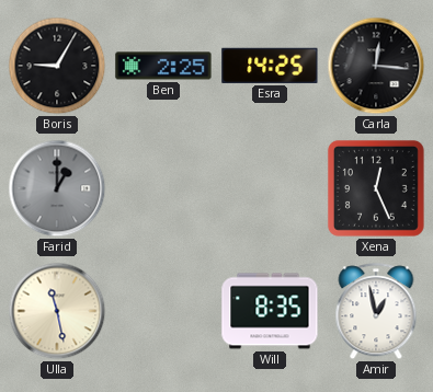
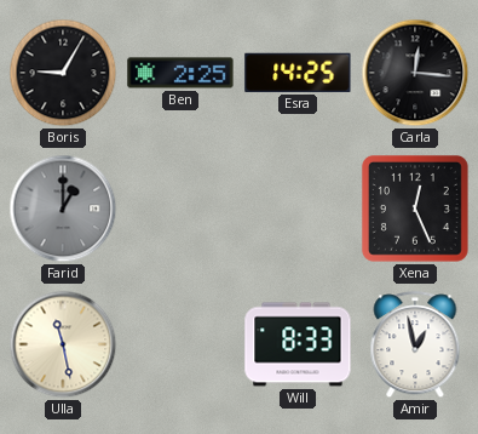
Will: 8:35 -> 8:33
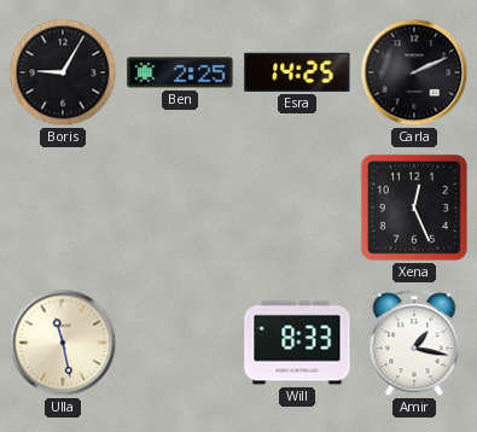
Carla: 12:16 -> 2:11
Farid: 1:00 -> none
Amir: 12:58 -> 1:17
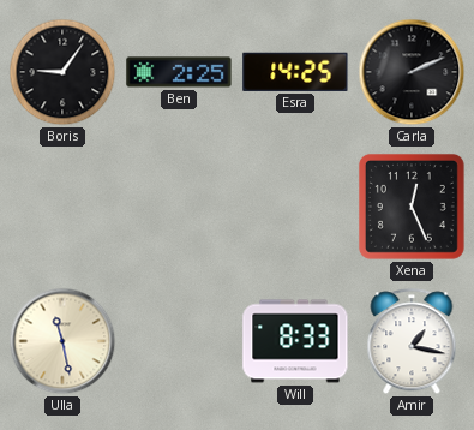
Boris: 9:05 -> 9:06
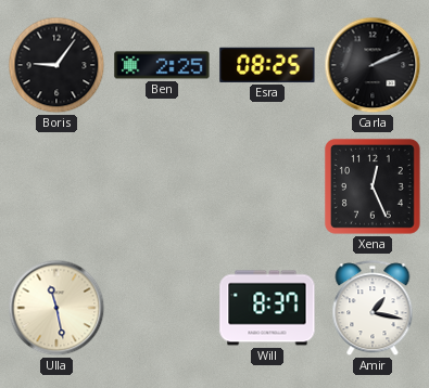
Esra: 14:25 -> 08:25
Will: 8:33 -> 8:37
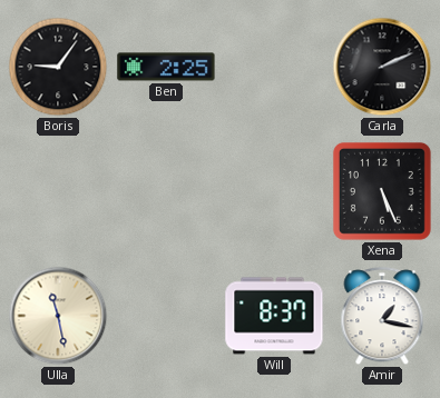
Esra: 08:25 -> none
Xena: 12:26 -> 5:26
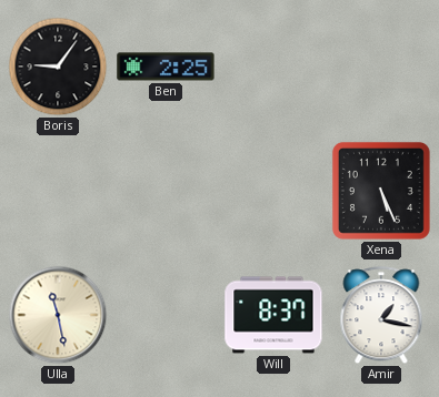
Carla: 2:11 -> none
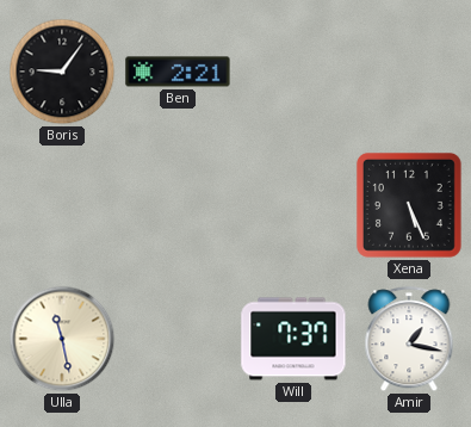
Ben: 2:25 -> 2:21
Will: 8:37 -> 7:37
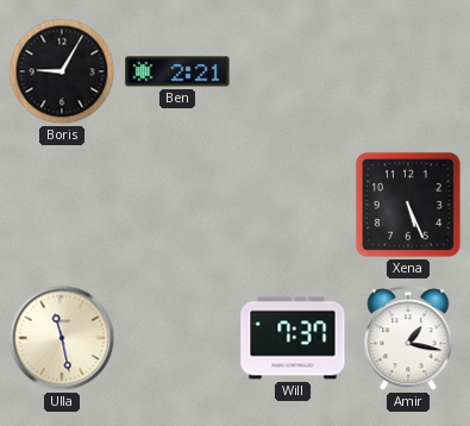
Boris: 9:06 -> 9:05
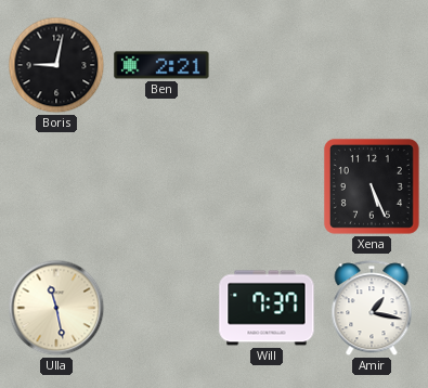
Boris: 9:05 -> 9:02
